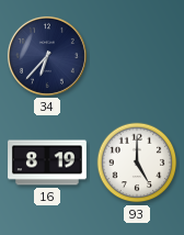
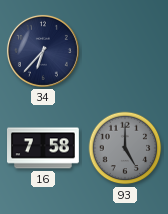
16: 8:19 -> 7:58
93 dial: white -> grey
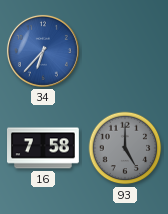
34 dial: navy -> blue
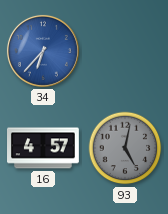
16: 7:58 -> 4:57
93: 5:00 -> 5:02
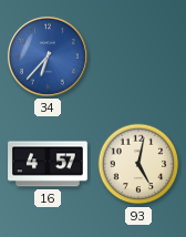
93 dial: grey -> cream
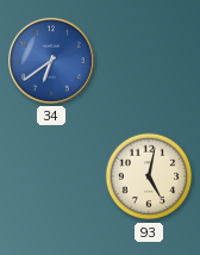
34: 6:37 -> 6:39
16: 4:57 -> none
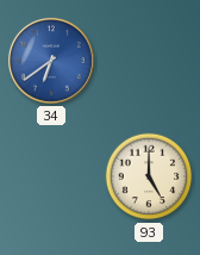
93: 5:02 -> 5:00
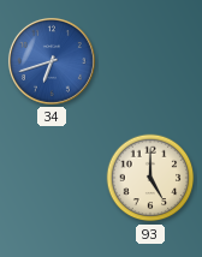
34: 6:39 -> 6:42
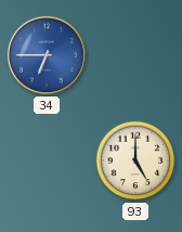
34: 6:42 -> 6:45
